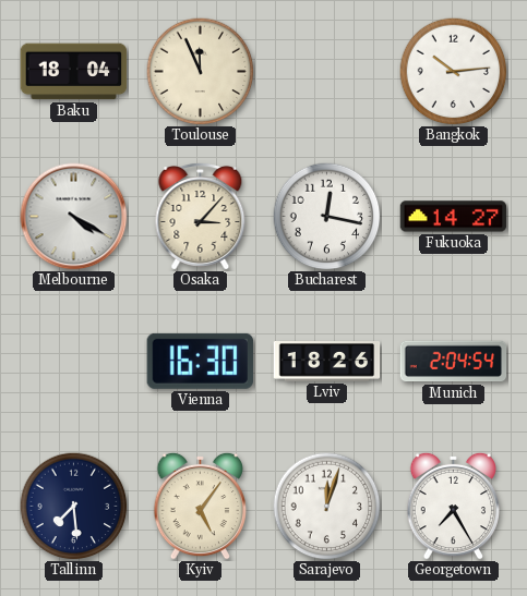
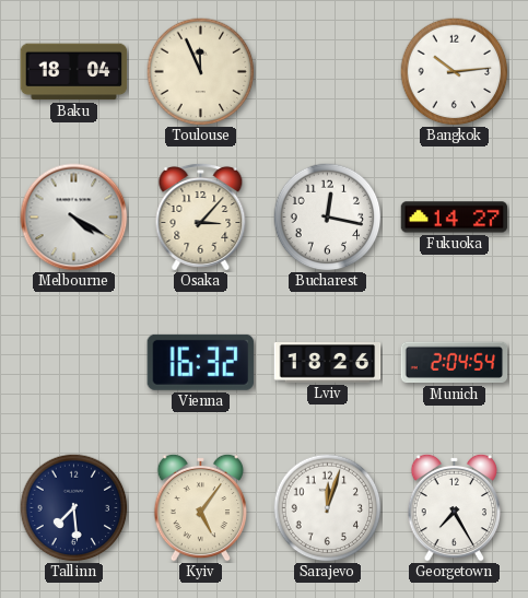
Vienna: 16:30 -> 16:32
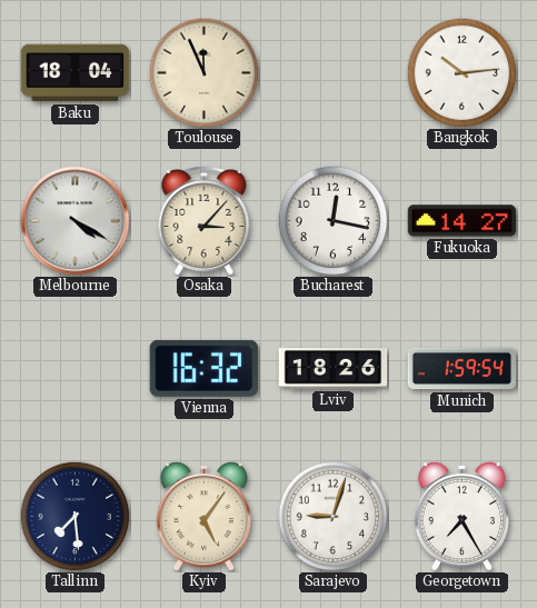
Munich: 2:04 -> 1:59
Sarajevo: 12:03 -> 9:03
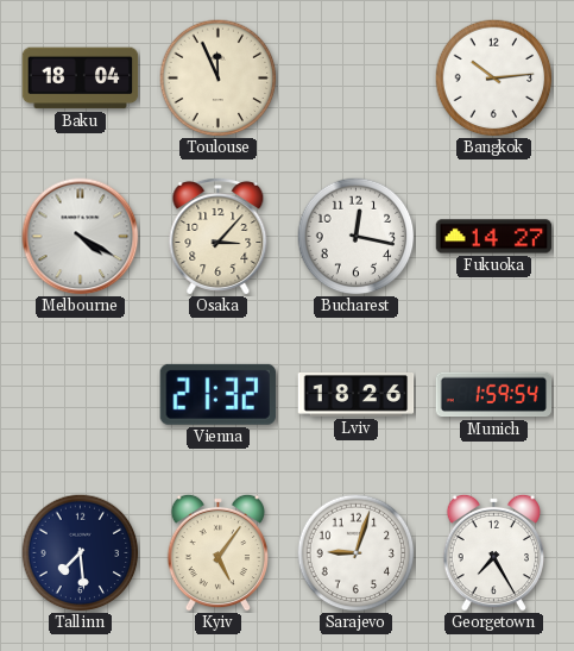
Vienna: 16:32 -> 21:32
